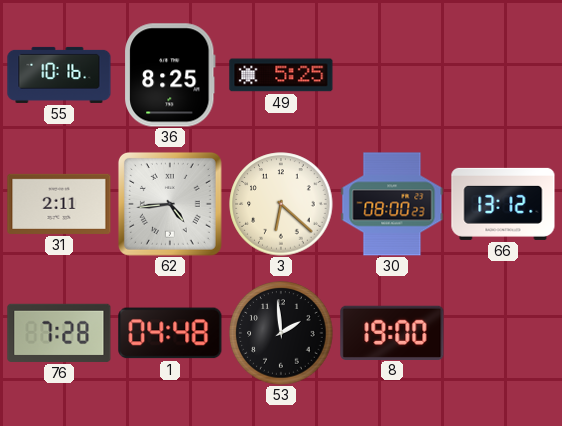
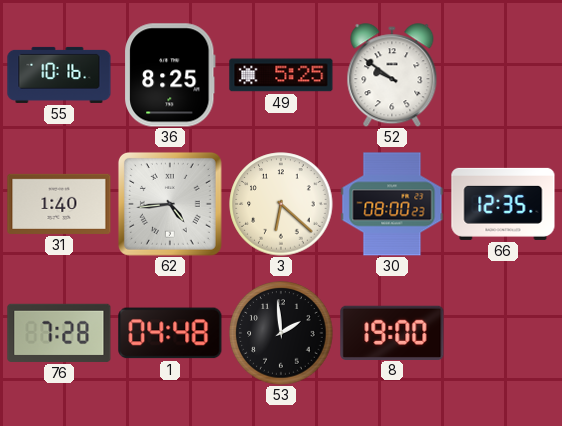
52: none -> 9:51
31: 2:11 -> 1:40
66: 13:12 -> 12:35
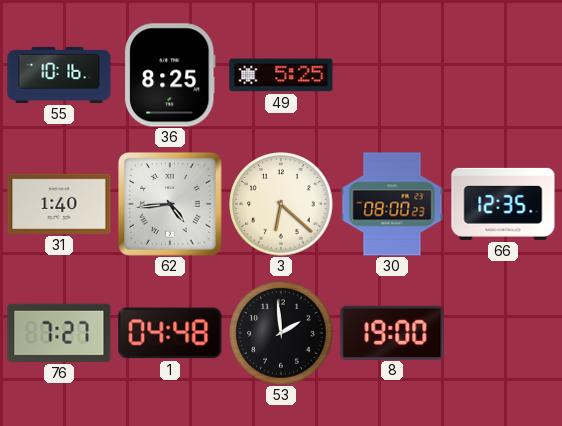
52: 9:51 -> none
76: 7:28 -> 7:27
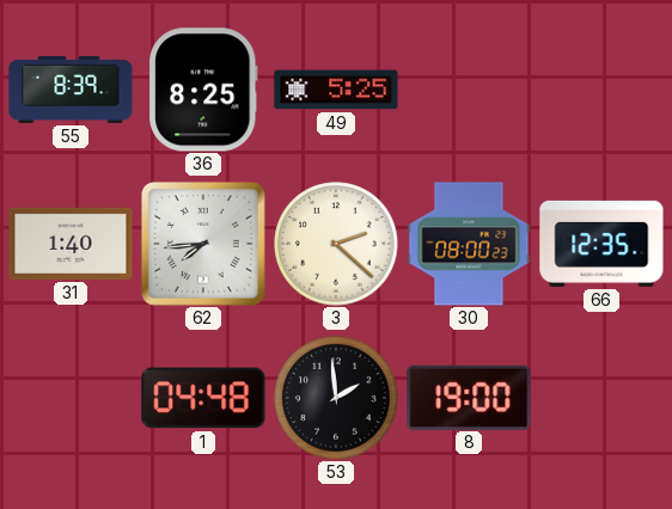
55: 10:16 -> 8:39
62: 4:44 -> 7:44
3: 6:22 -> 2:22
76: 7:27 -> none
